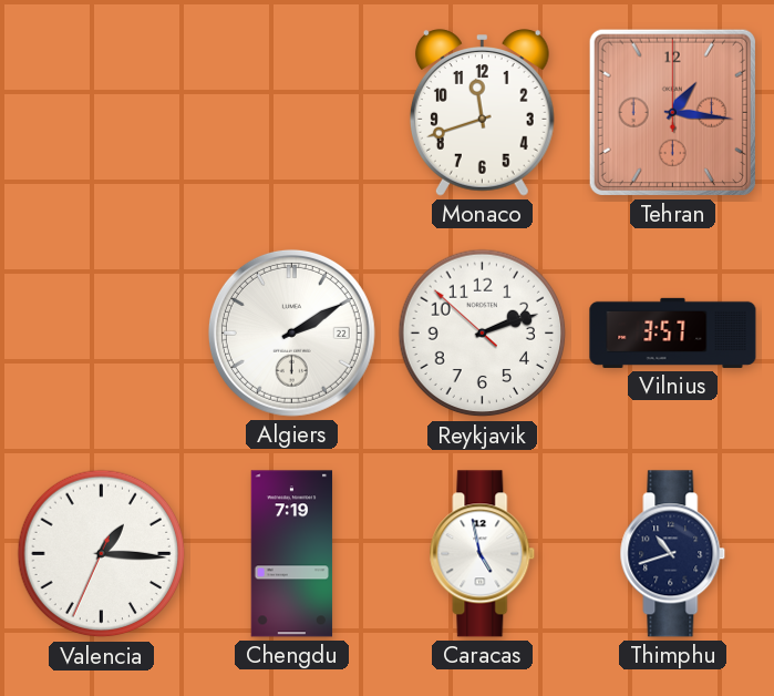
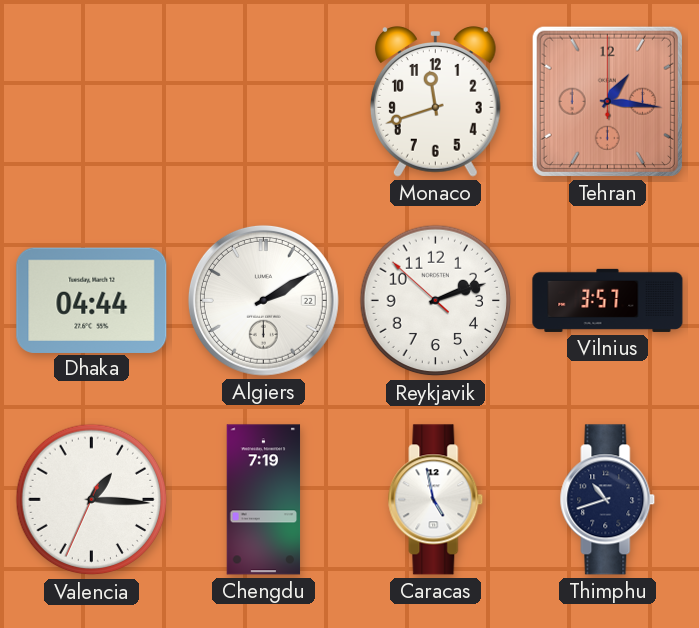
Dhaka: none -> 04:44
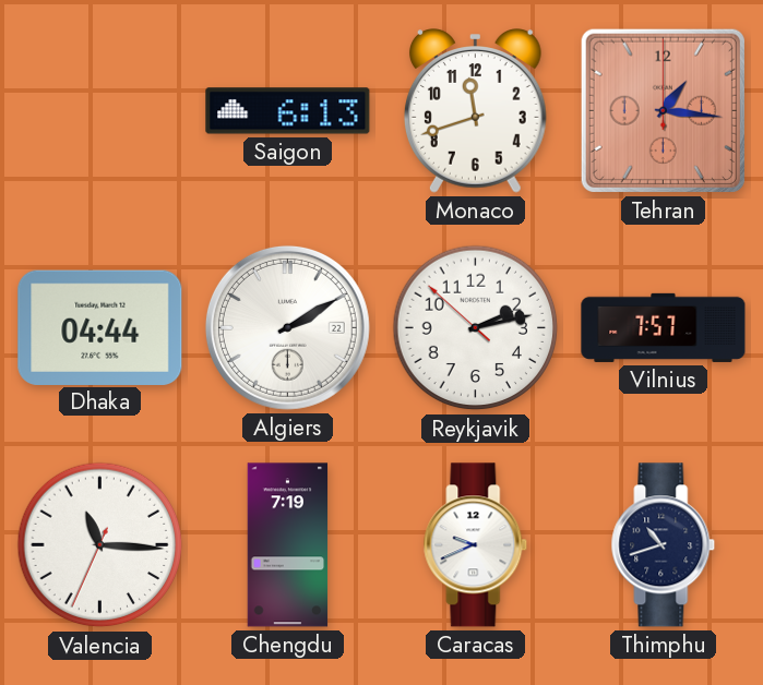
Saigon: none -> 6:13
Reykjavik: 2:11 -> 2:12
Vilnius: 3:57 -> 7:57
Valencia: 1:15 -> 11:15
Caracas: 4:58 -> 9:41
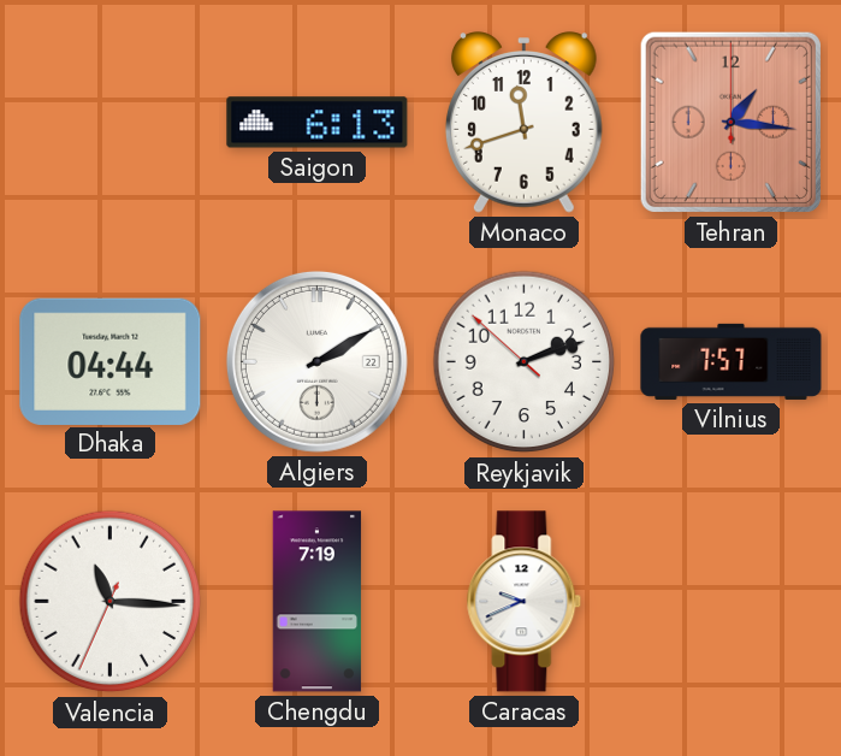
Reykjavik: 2:12 -> 2:11
Thimphu: 10:42 -> none
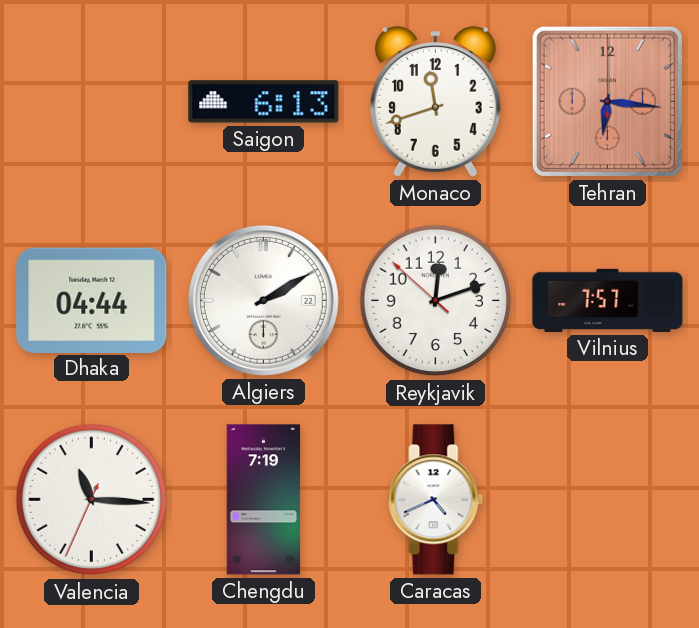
Tehran: 1:16 -> 6:16
Reykjavik: 2:11 -> 12:11
Caracas: 9:41 -> 4:41
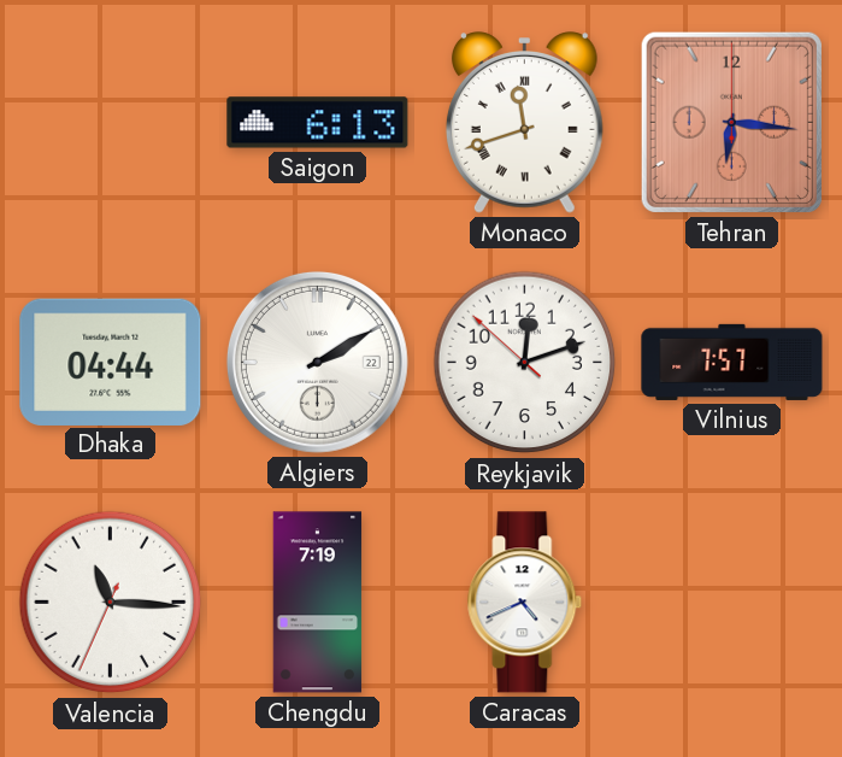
Monaco numerals: Arabic -> Roman
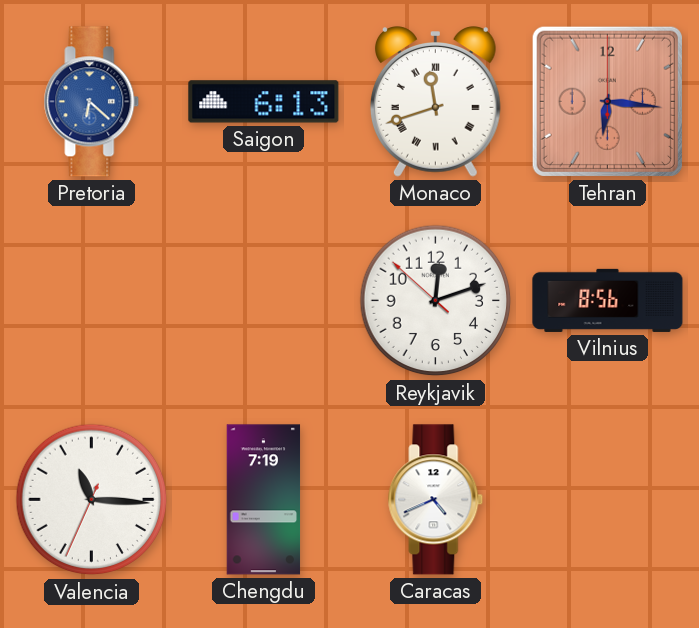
Pretoria: none -> 6:22
Dhaka: 04:44 -> none
Algiers: 2:10 -> none
Vilnius: 7:57 -> 8:56
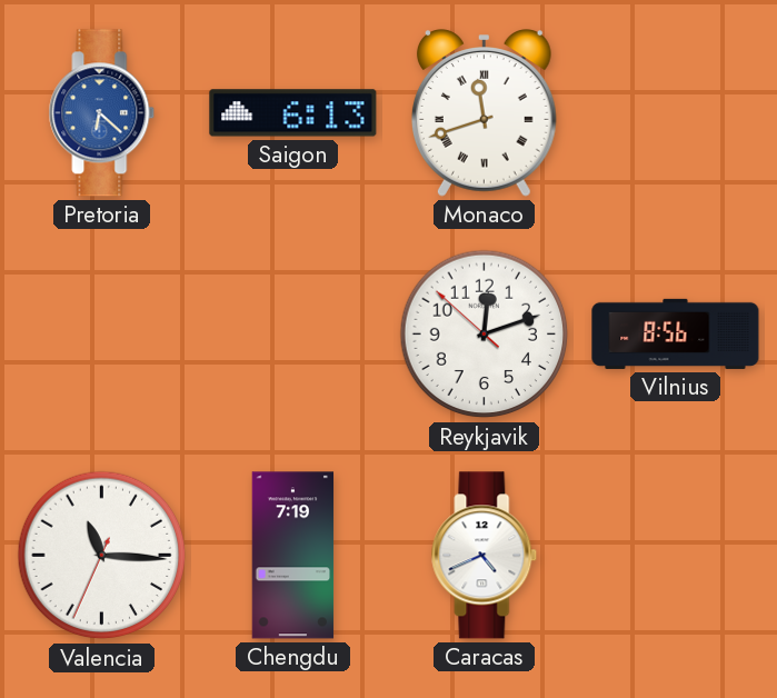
Tehran: 6:16 -> none
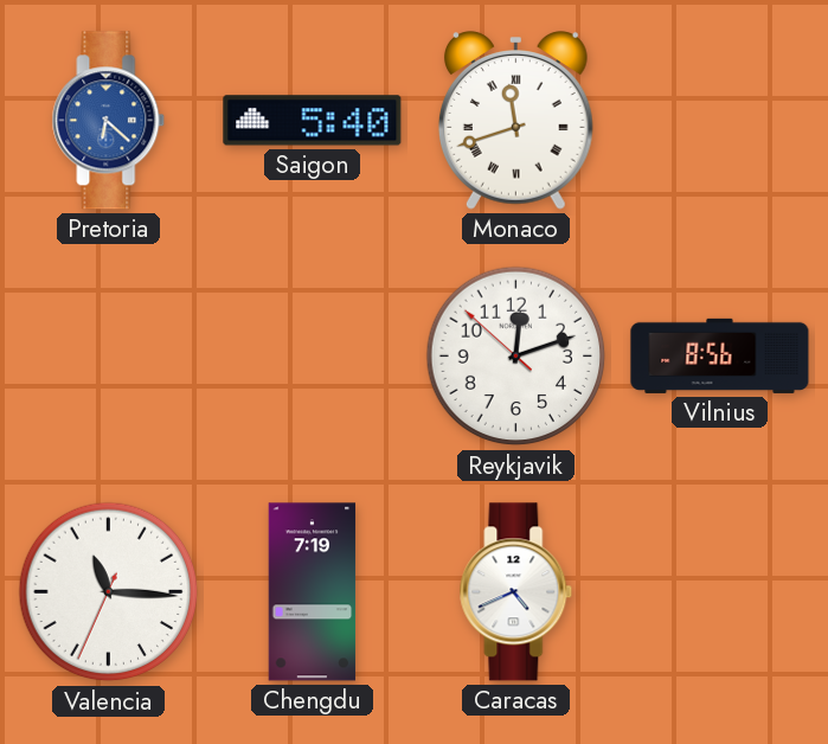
Saigon: 6:13 -> 5:40
